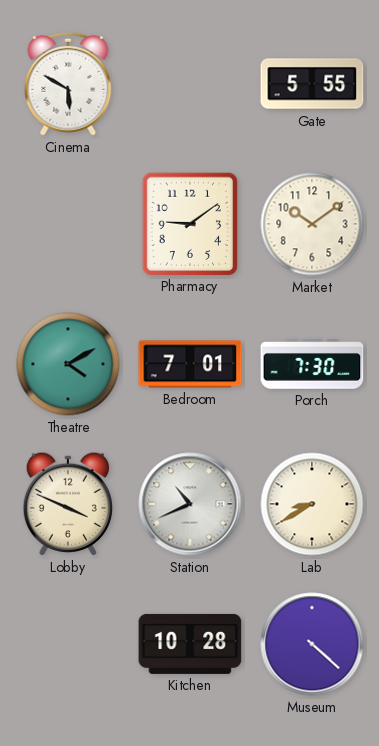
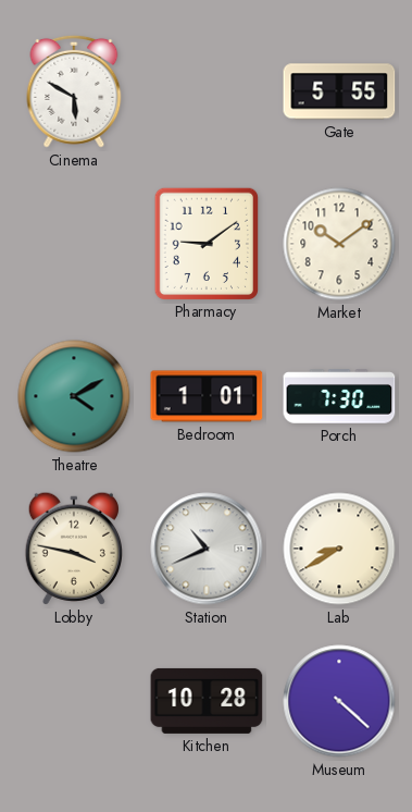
Bedroom: 7:01 -> 1:01
Lobby: 3:49 -> 3:47
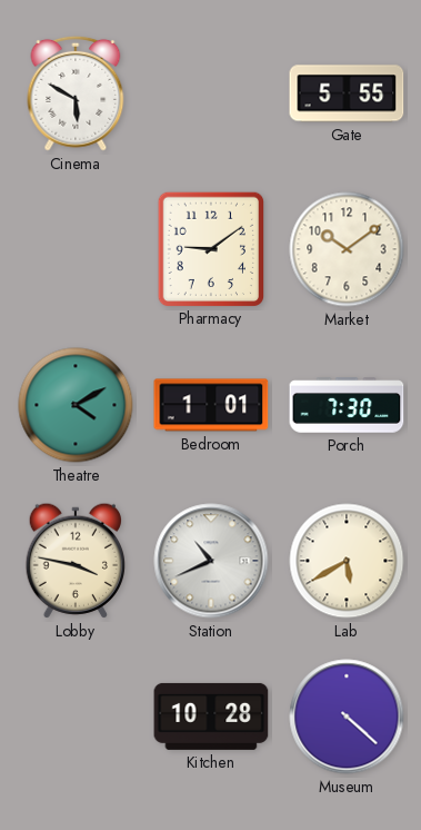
Lab: 8:40 -> 5:40
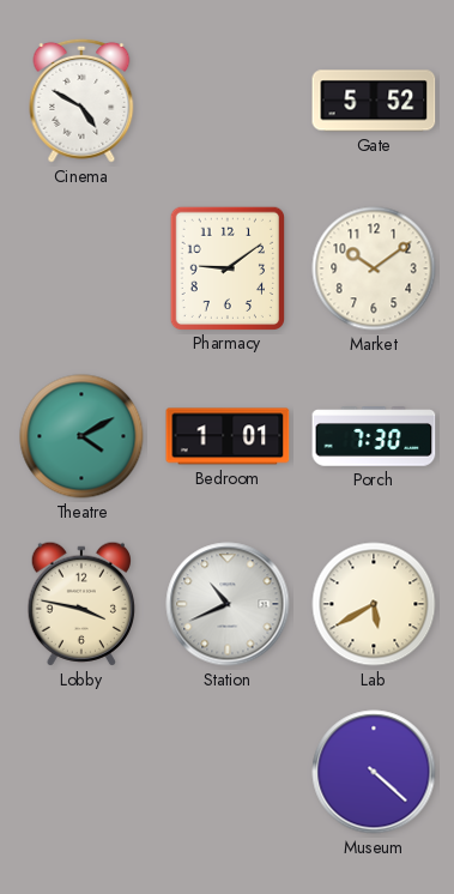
Cinema: 5:50 -> 4:50
Gate: 5:55 -> 5:52
Kitchen: 10:28 -> none
